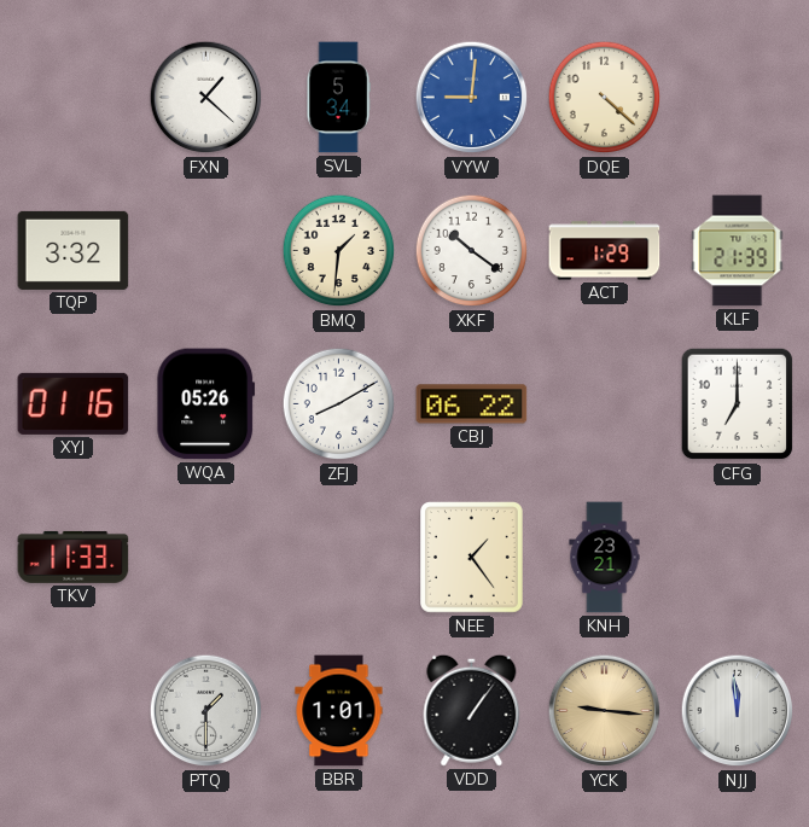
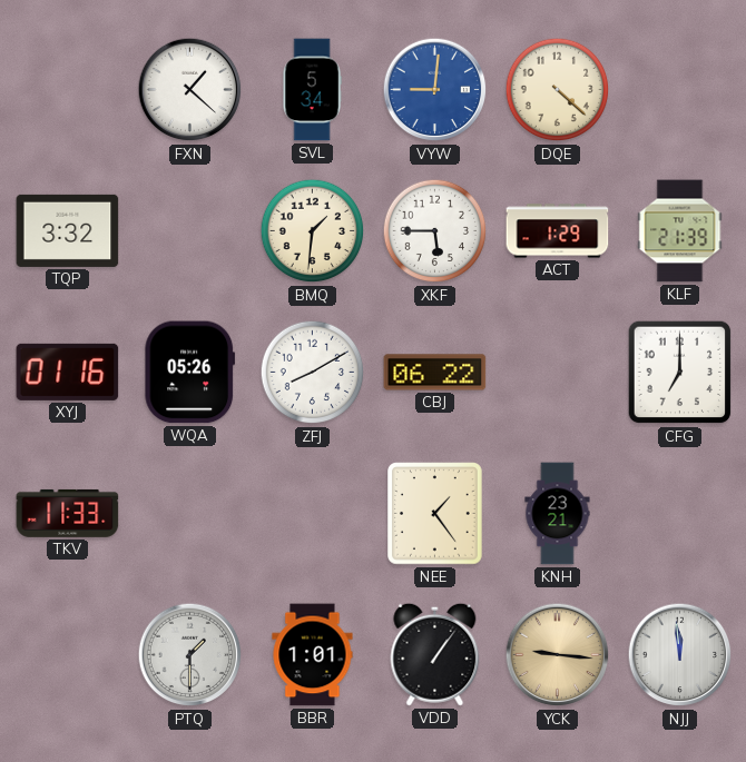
XKF: 10:21 -> 5:45
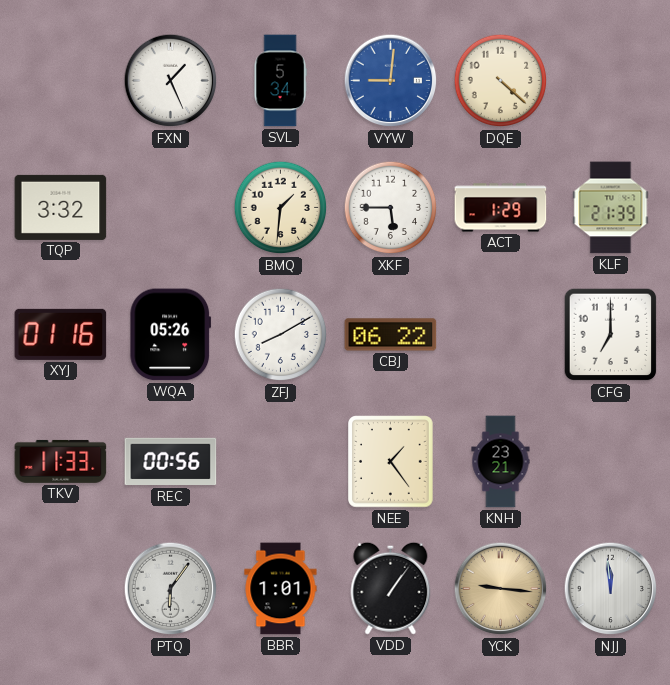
FXN: 1:22 -> 1:26
REC: none -> 00:56
PTQ: 1:30 -> 6:06
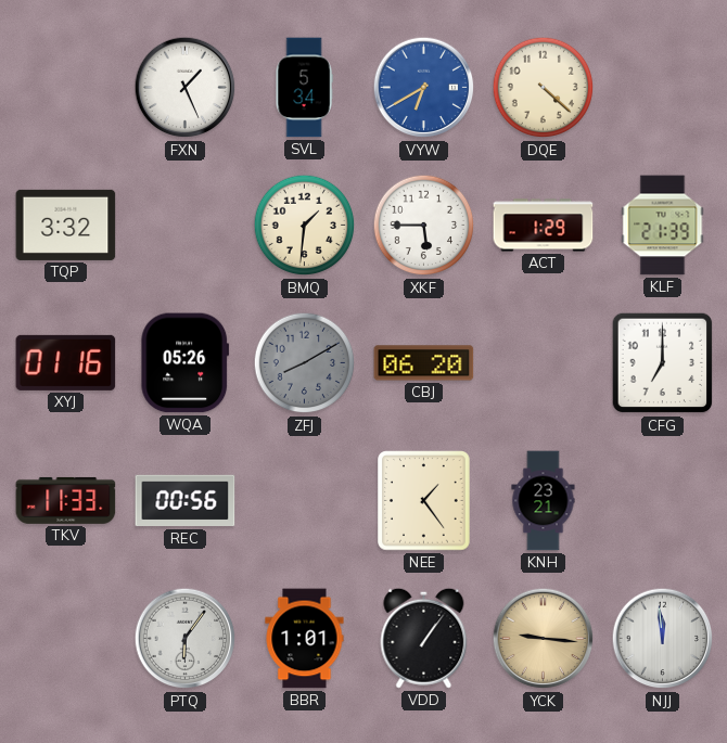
VYW: 9:01 -> 6:40
ZFJ dial: white -> grey
CBJ: 06:22 -> 06:20
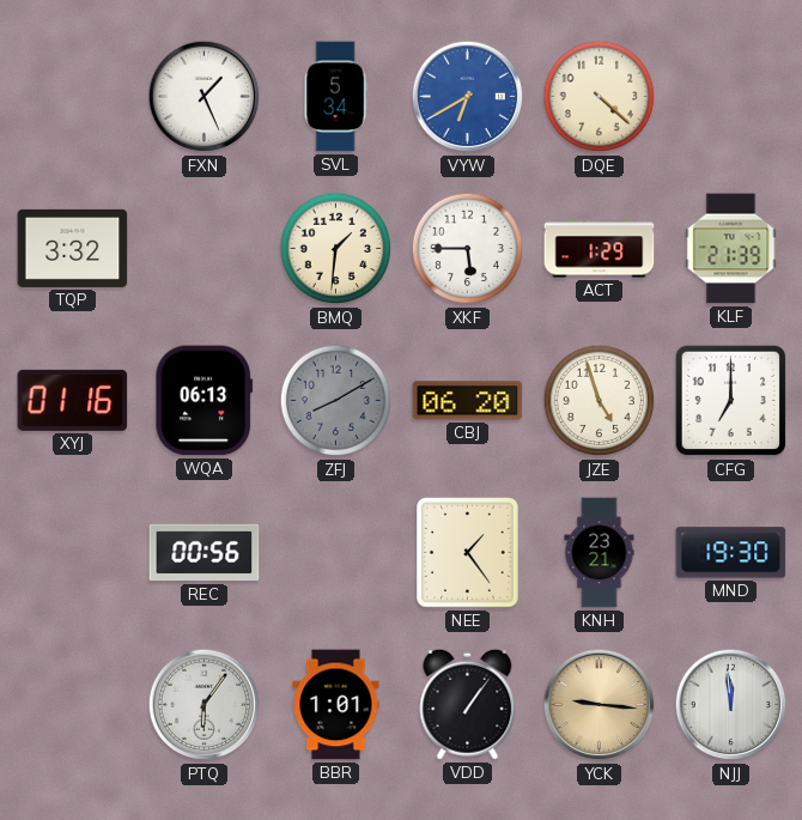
WQA: 05:26 -> 06:13
JZE: none -> 4:57
TKV: 11:33 -> none
MND: none -> 19:30
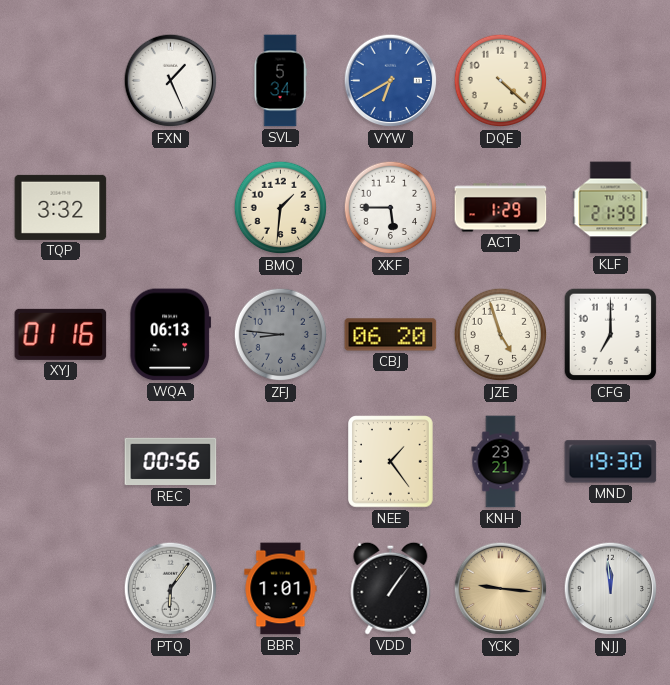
ZFJ: 8:10 -> 8:46
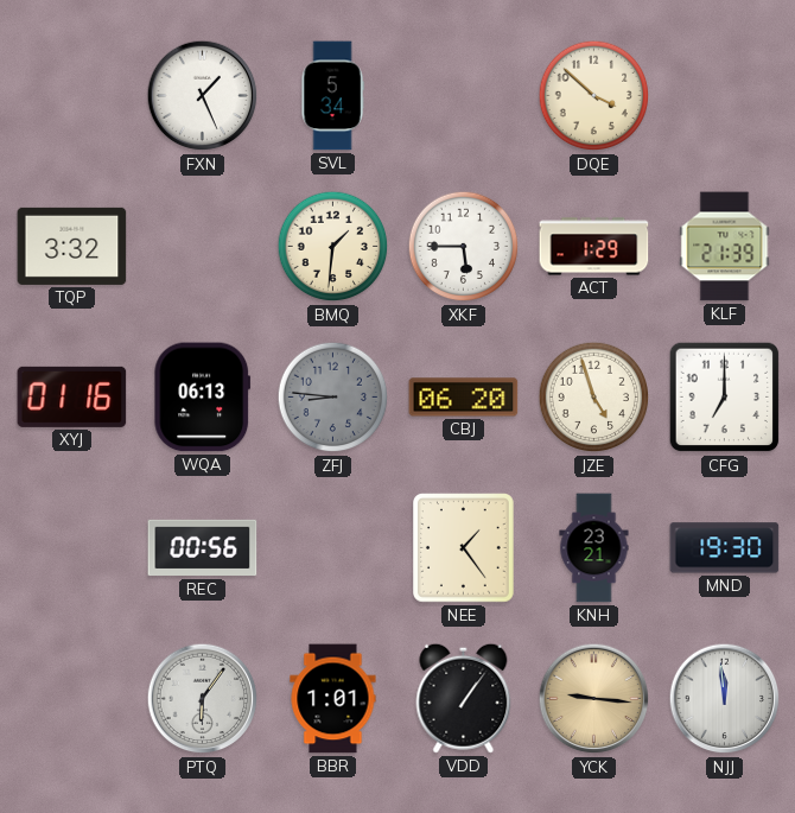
VYW: 6:40 -> none
DQE: 4:22 -> 3:52
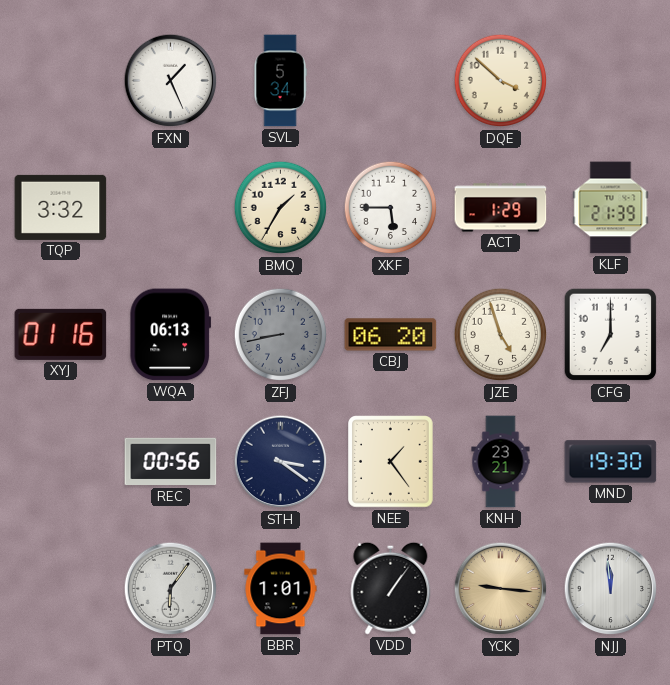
BMQ: 1:31 -> 1:35
ZFJ: 8:46 -> 8:43
STH: none -> 3:21
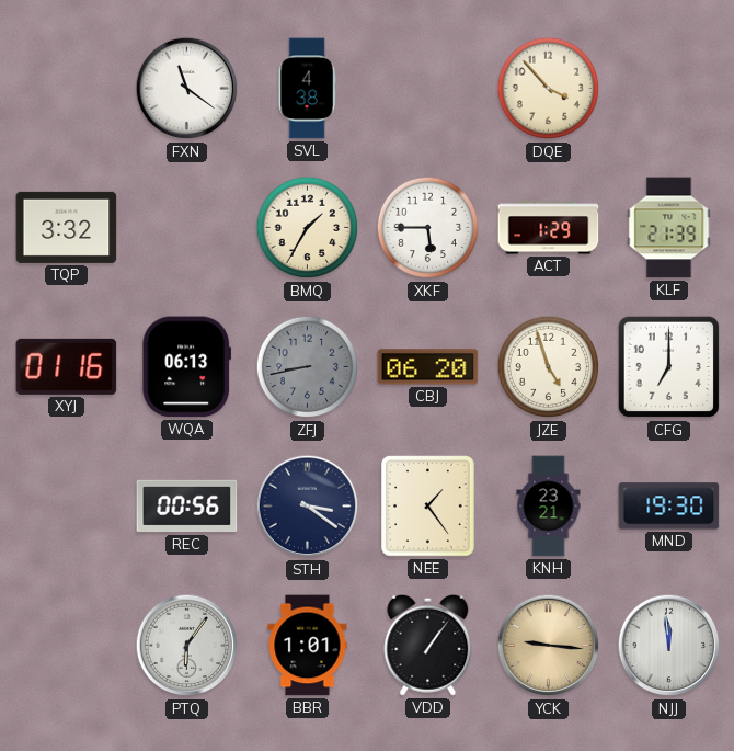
FXN: 1:26 -> 11:21
SVL: 5:34 -> 4:38
DQE: 3:52 -> 3:53
